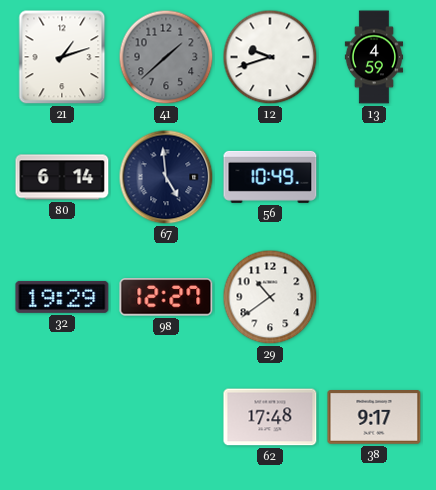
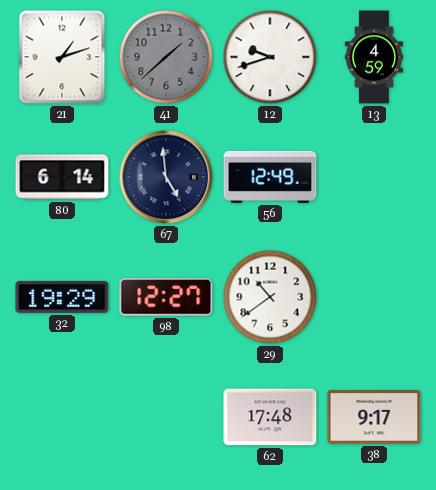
56: 10:49 -> 12:49
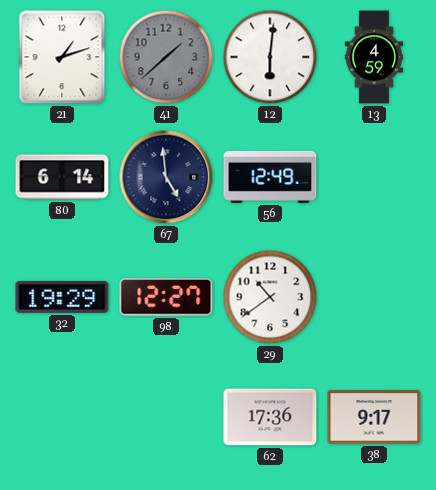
12: 9:42 -> 6:01
62: 17:48 -> 17:36
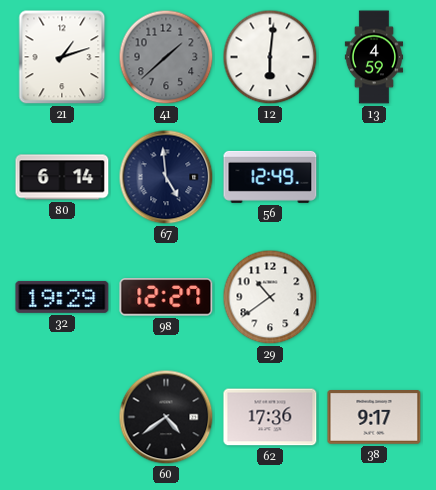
60: none -> 4:39
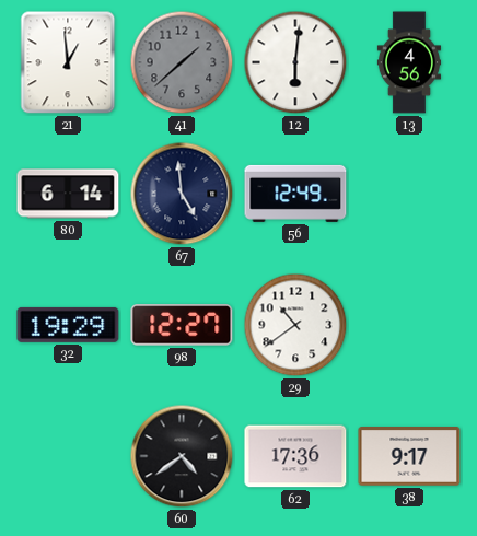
21: 1:12 -> 12:59
13: 4:59 -> 4:56
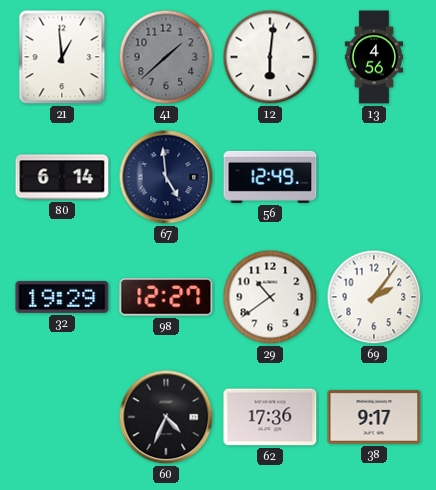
69: none -> 2:06
60: 4:39 -> 4:34
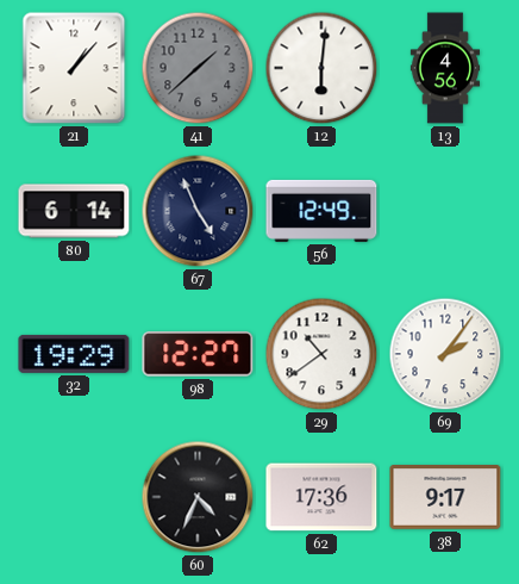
21: 12:59 -> 1:07
67: 4:59 -> 4:56
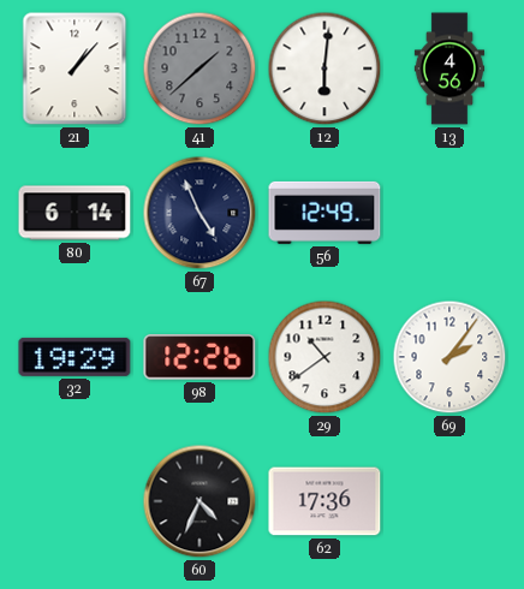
98: 12:27 -> 12:26
38: 9:17 -> none
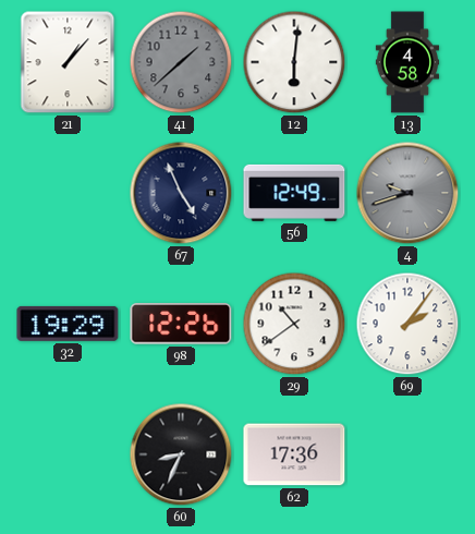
13: 4:56 -> 4:58
80: 6:14 -> none
4: none -> 9:42
60: 4:34 -> 8:34
